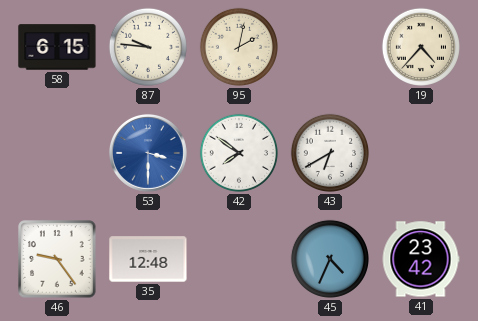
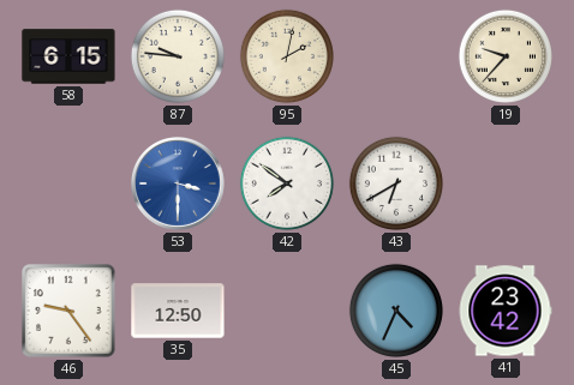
19: 4:37 -> 9:37
35: 12:48 -> 12:50
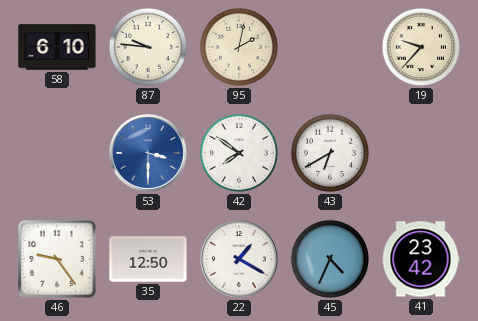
58: 6:15 -> 6:10
22: none -> 1:20
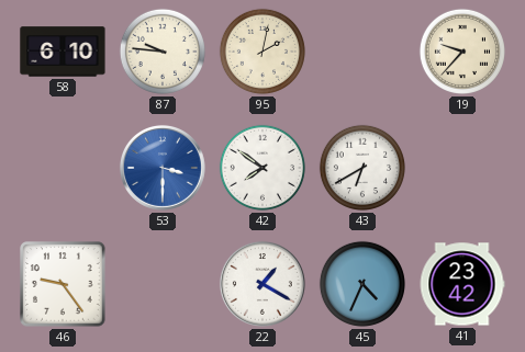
35: 12:50 -> none
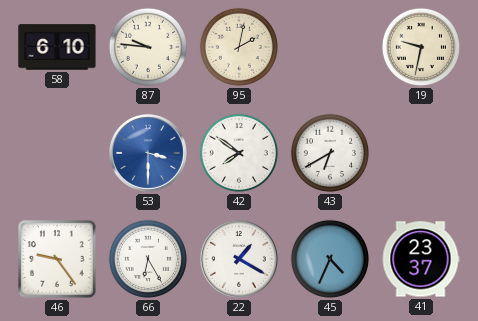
19: 9:37 -> 9:32
66: none -> 6:25
41: 23:42 -> 23:37
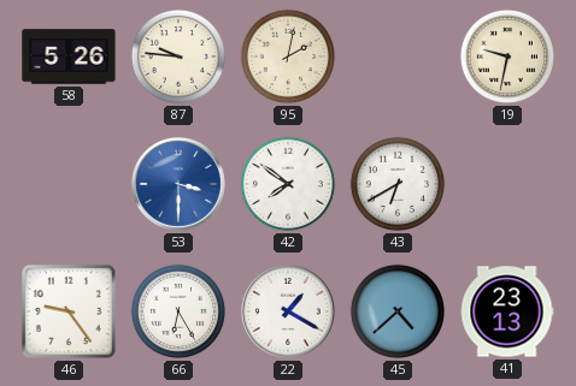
58: 6:10 -> 5:26
45: 4:34 -> 4:38
41: 23:37 -> 23:13
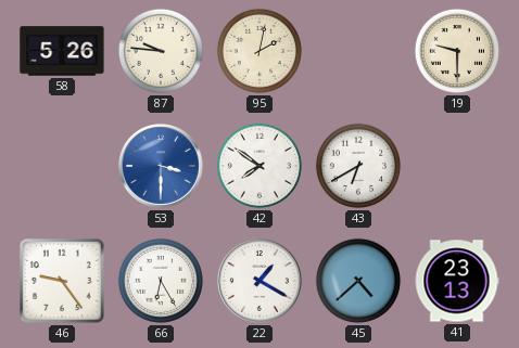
19: 9:32 -> 9:30
